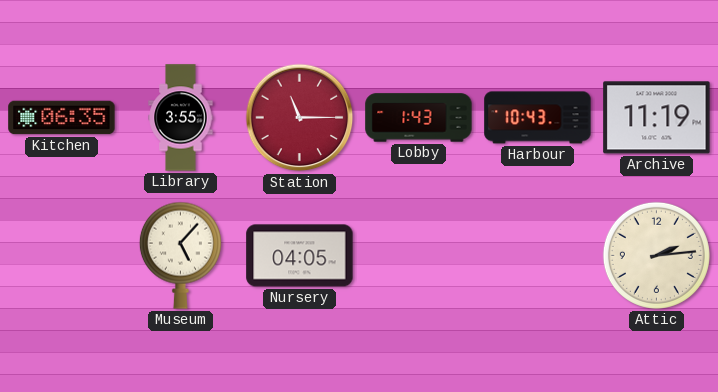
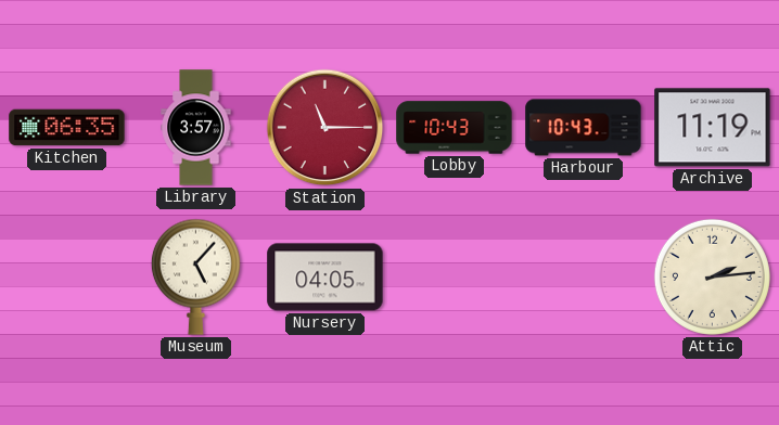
Library: 3:55 -> 3:57
Lobby: 1:43 -> 10:43
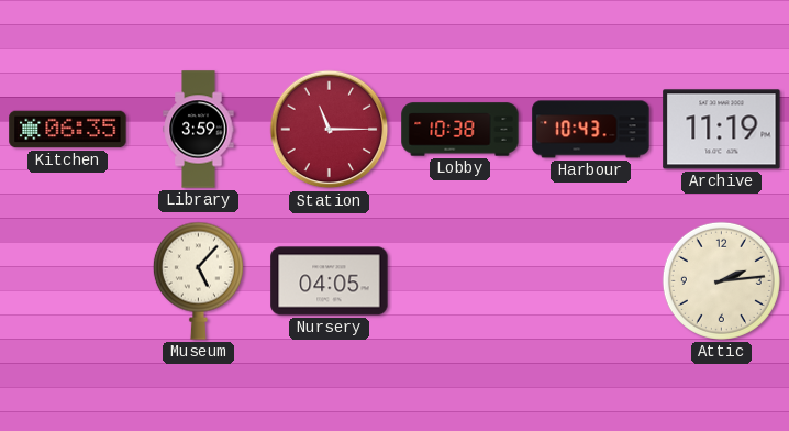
Library: 3:57 -> 3:59
Lobby: 10:43 -> 10:38
